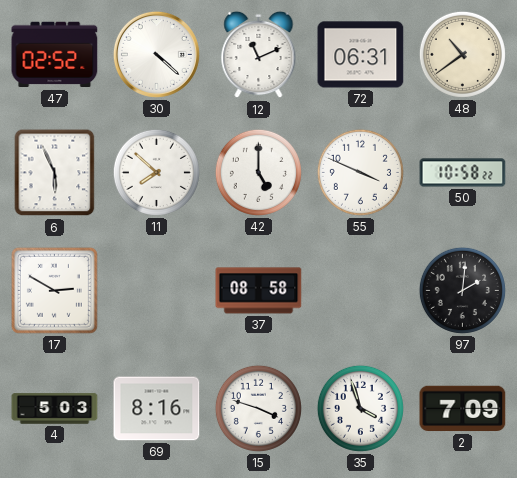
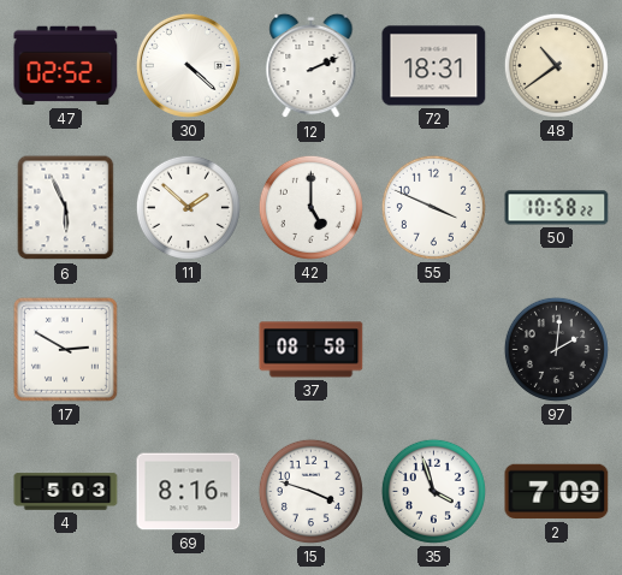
12: 11:11 -> 2:11
72: 06:31 -> 18:31
11: 7:52 -> 1:52
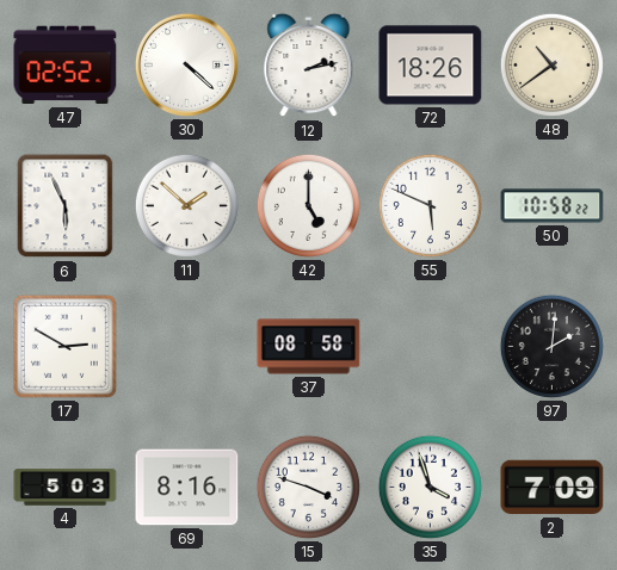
12: 2:11 -> 2:13
72: 18:31 -> 18:26
55: 3:49 -> 5:49
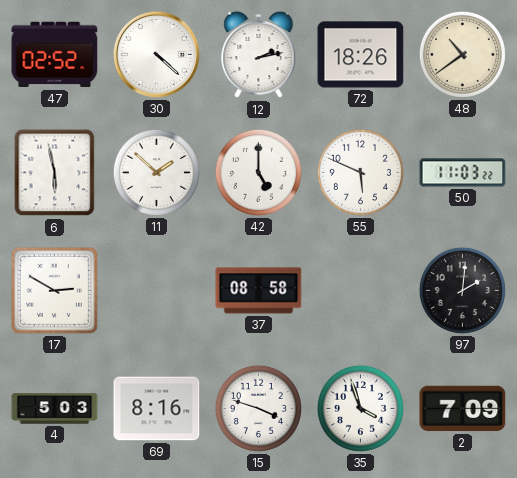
6: 5:56 -> 5:58
50: 10:58 -> 11:03
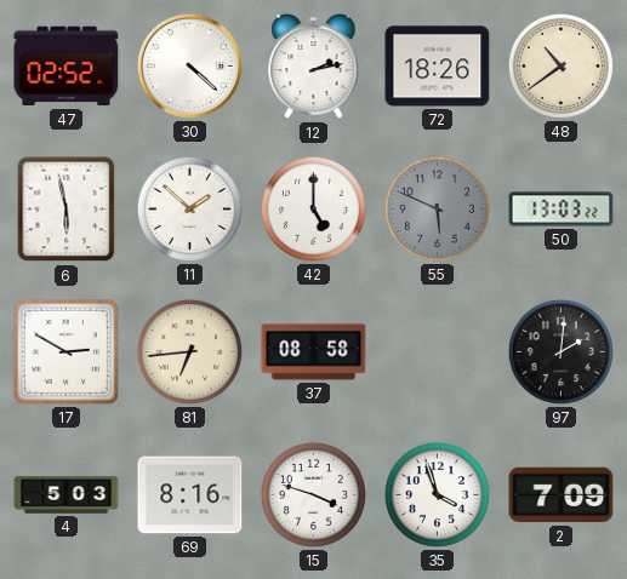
55 dial: white -> grey
50: 11:03 -> 13:03
81: none -> 6:44
